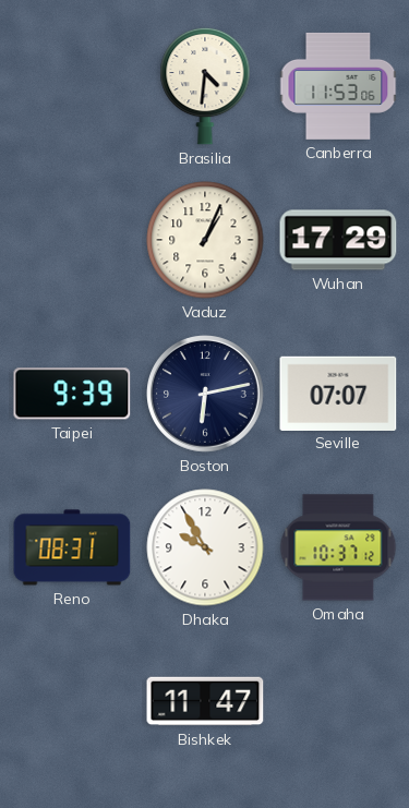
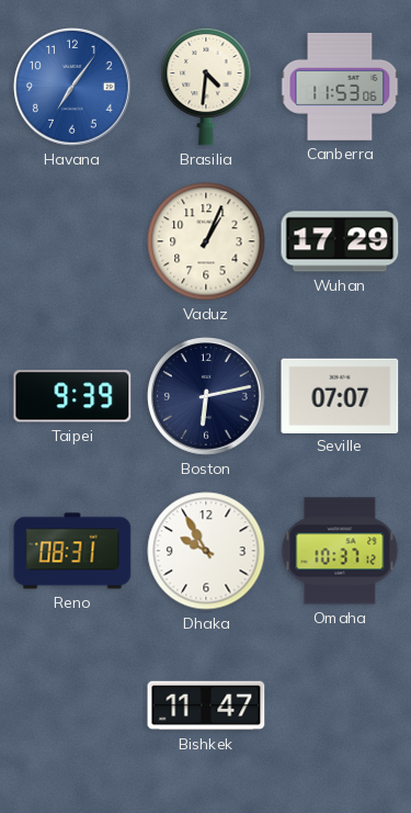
Havana: none -> 7:06
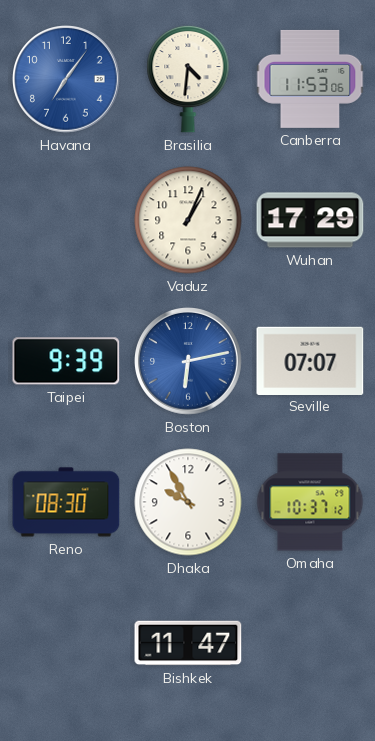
Boston dial: navy -> blue
Reno: 08:31 -> 08:30
